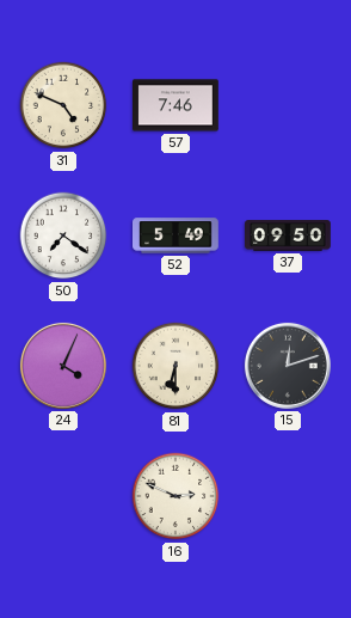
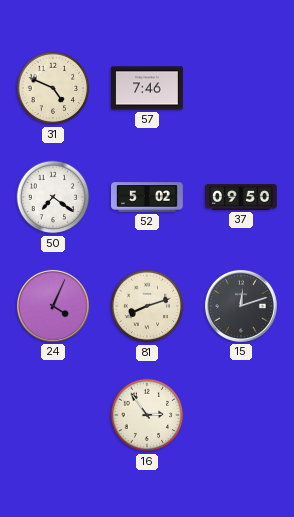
52: 5:49 -> 5:02
81: 6:30 -> 8:12
16: 2:49 -> 2:54
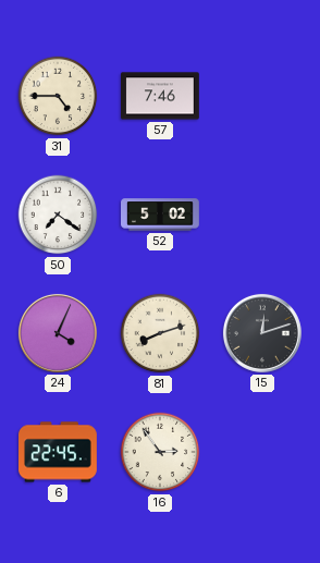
31: 4:49 -> 4:45
37: 09:50 -> none
6: none -> 22:45
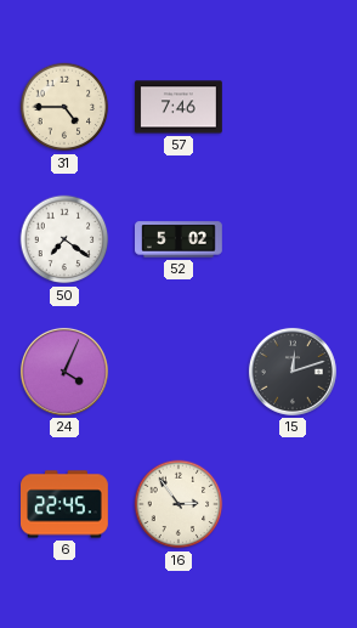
81: 8:12 -> none
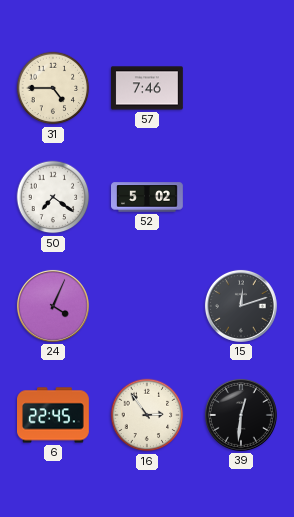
39: none -> 12:31
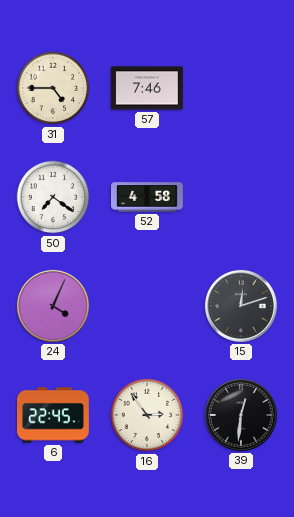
52: 5:02 -> 4:58
